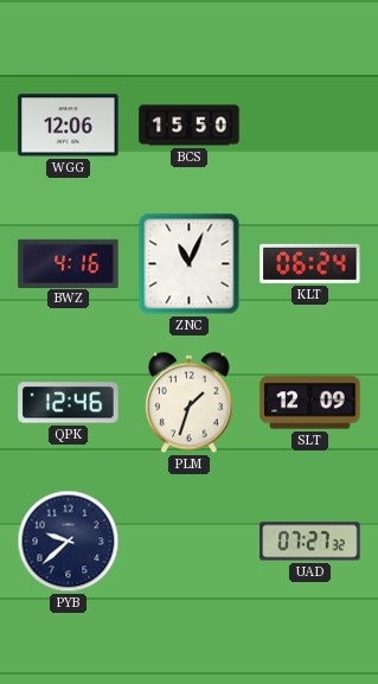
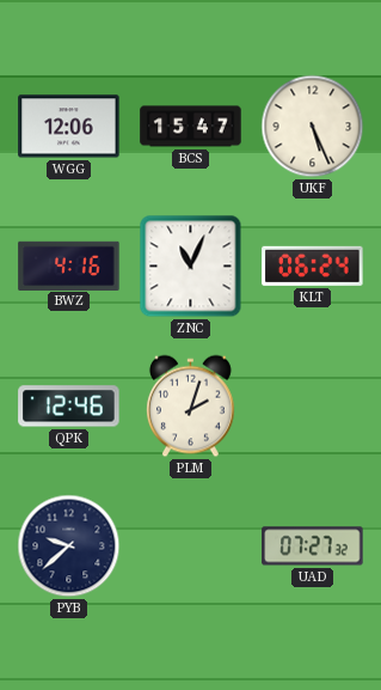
BCS: 15:50 -> 15:47
UKF: none -> 5:26
PLM: 1:33 -> 2:03
SLT: 12:09 -> none
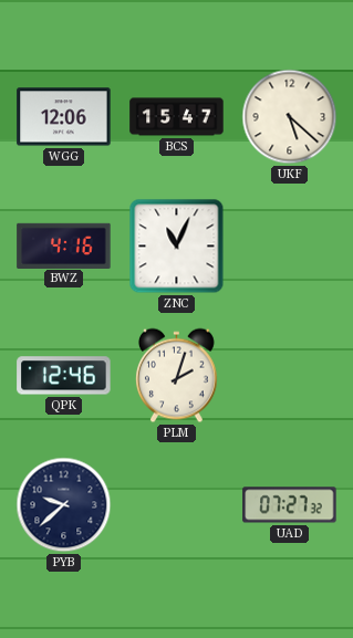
UKF: 5:26 -> 5:22
KLT: 06:24 -> none
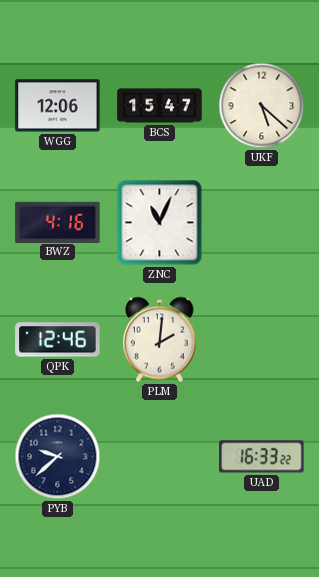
PLM: 2:03 -> 2:01
UAD: 07:27 -> 16:33
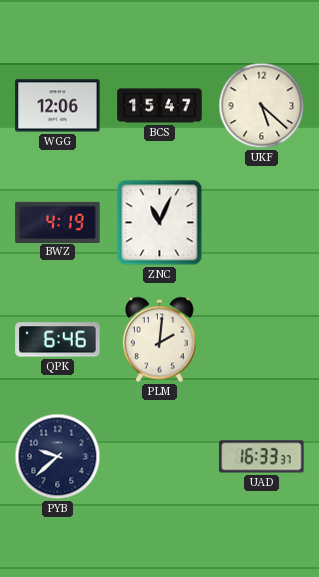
BWZ: 4:16 -> 4:19
QPK: 12:46 -> 6:46
UAD: 16:33:22 -> 16:33:37
